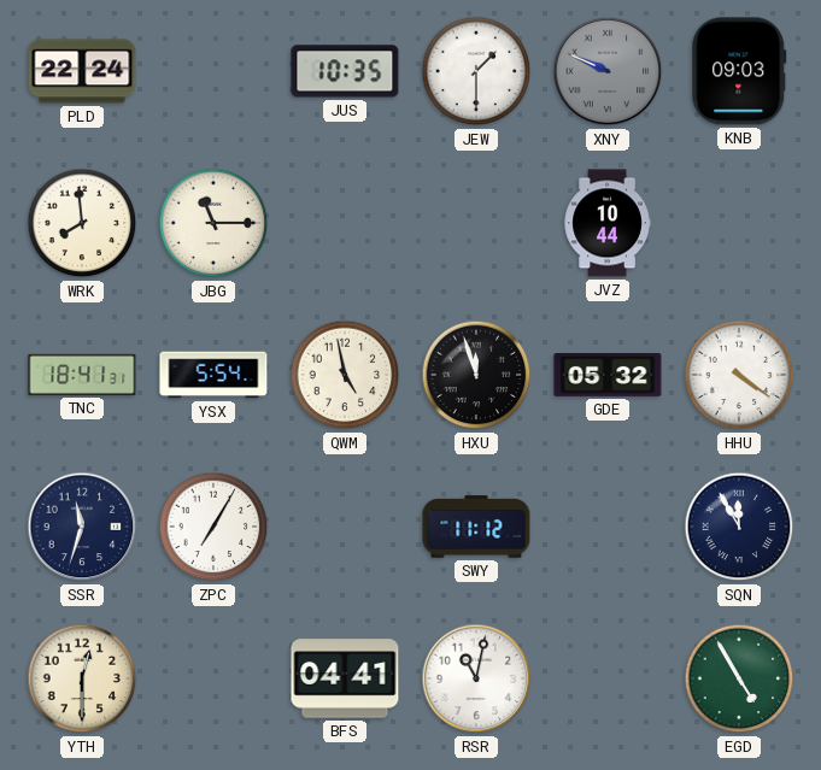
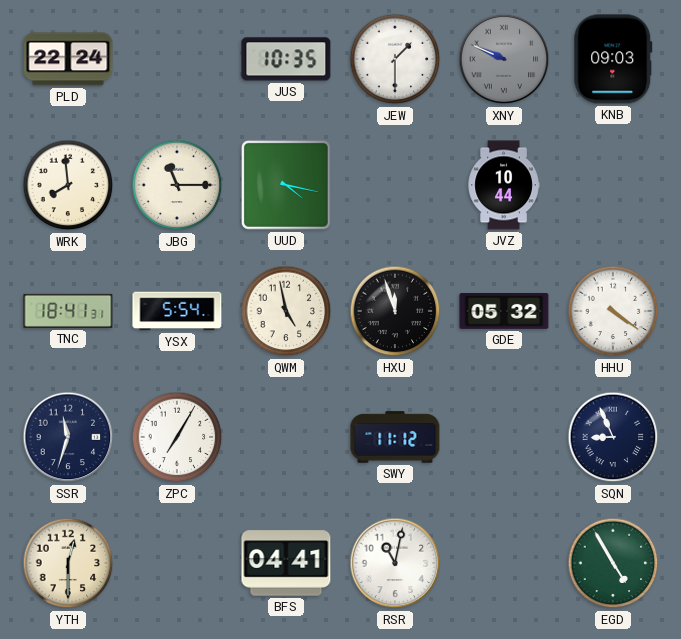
UUD: none -> 4:17
SQN: 11:55 -> 8:56
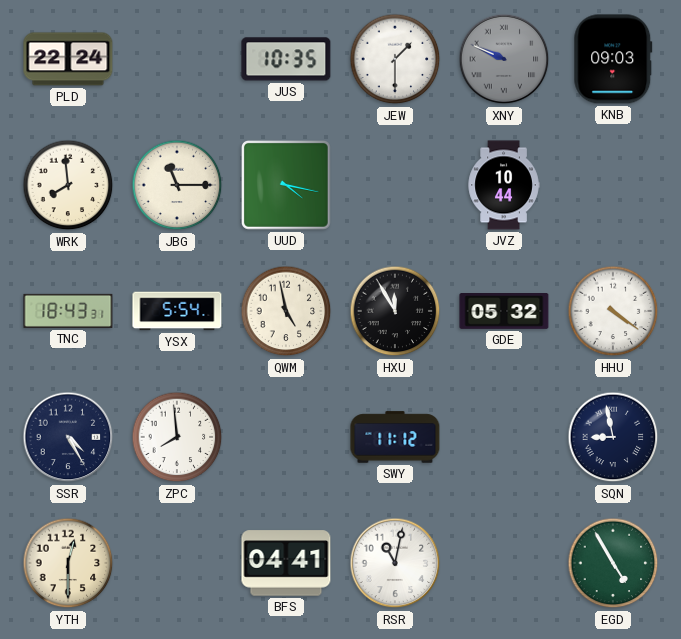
TNC: 18:41 -> 18:43
HXU: 11:57 -> 11:55
SSR: 11:33 -> 4:25
ZPC: 7:05 -> 7:59
SQN: 8:56 -> 8:58
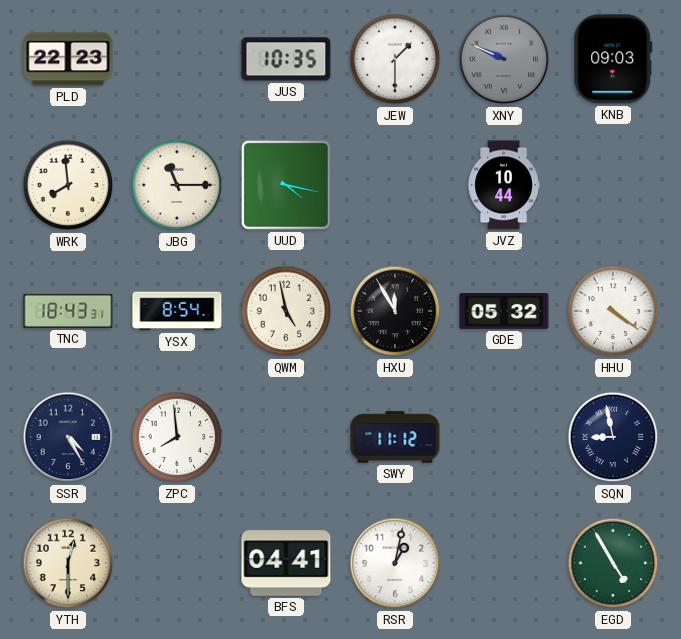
PLD: 22:24 -> 22:23
YSX: 5:54 -> 8:54
RSR: 11:02 -> 1:02
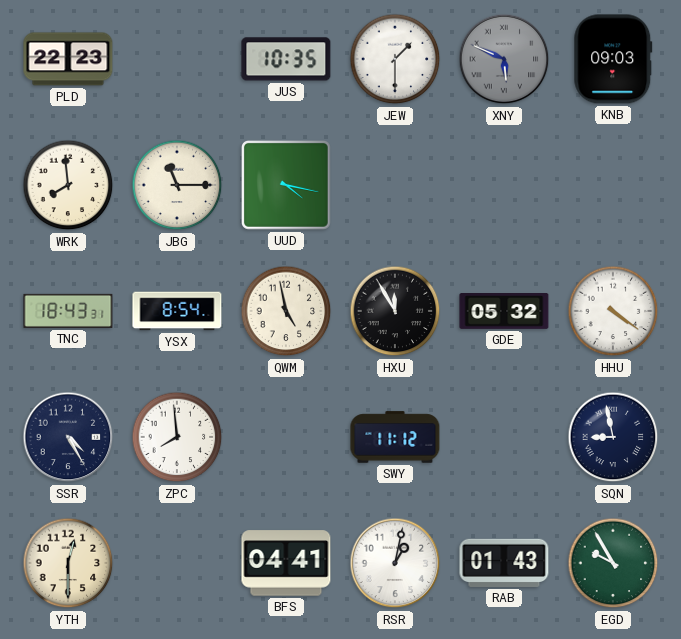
XNY: 9:49 -> 5:49
JVZ: 10:44 -> none
RAB: none -> 01:43
EGD: 4:55 -> 9:55
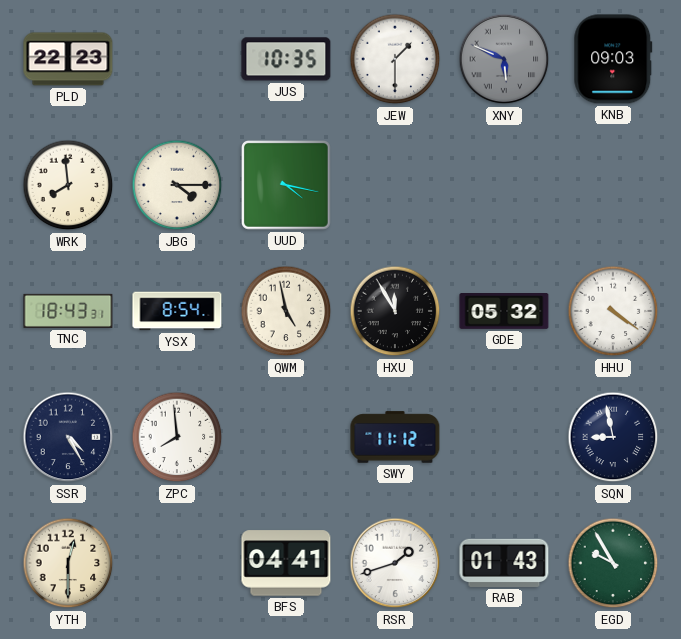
JBG: 11:15 -> 4:15
RSR: 1:02 -> 1:42
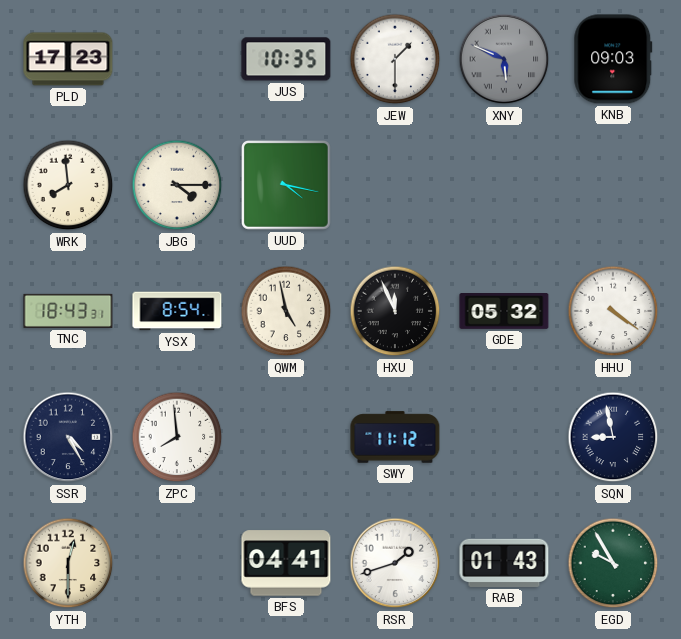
PLD: 22:23 -> 17:23
HXU: 11:55 -> 11:56
